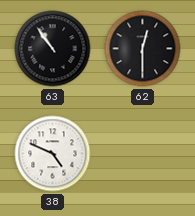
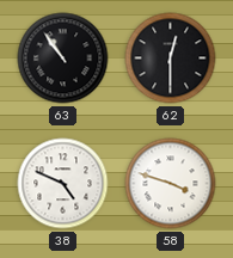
58: none -> 3:48
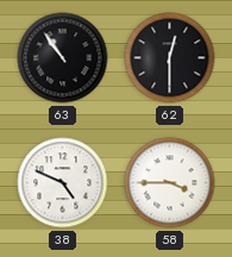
58: 3:48 -> 3:45
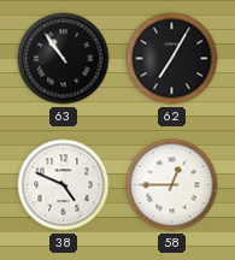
62: 12:30 -> 7:05
58: 3:45 -> 12:45
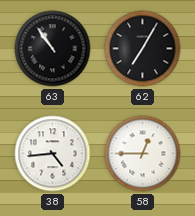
38: 4:49 -> 4:44
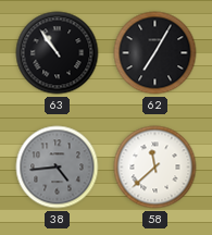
38 dial: white -> grey
58: 12:45 -> 11:38
